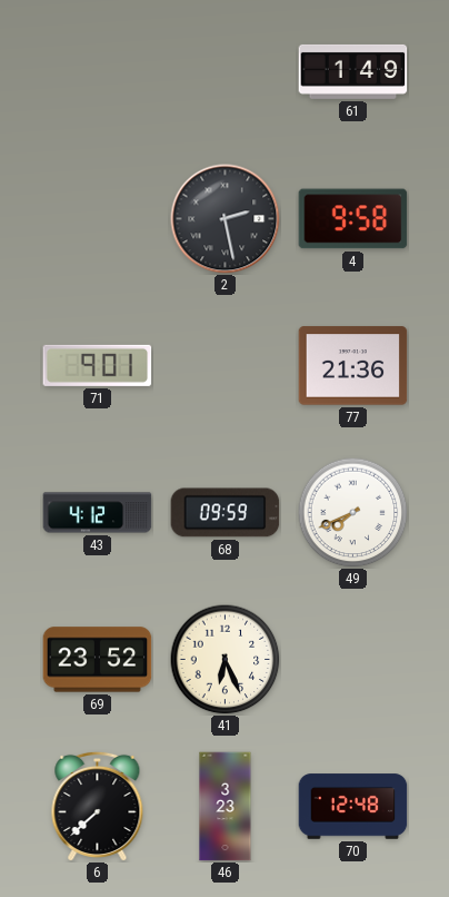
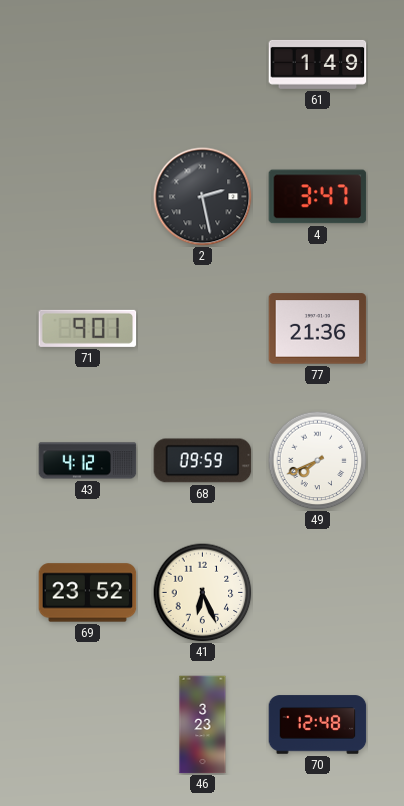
4: 9:58 -> 3:47
6: 7:38 -> none
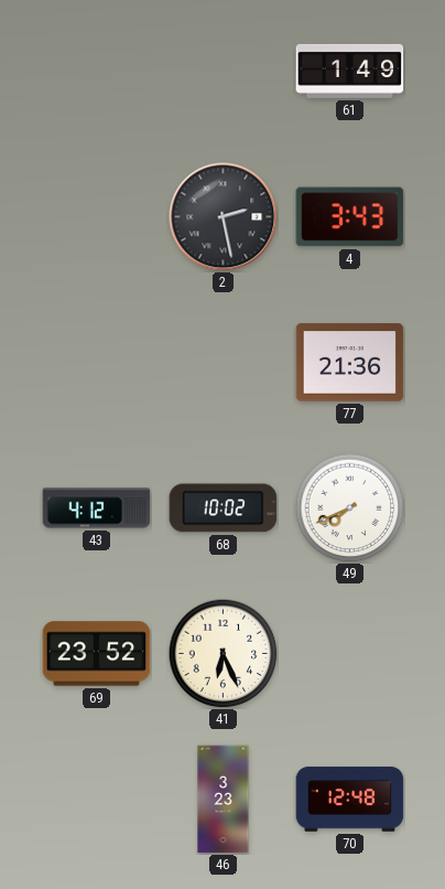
4: 3:47 -> 3:43
71: 9:01 -> none
68: 09:59 -> 10:02
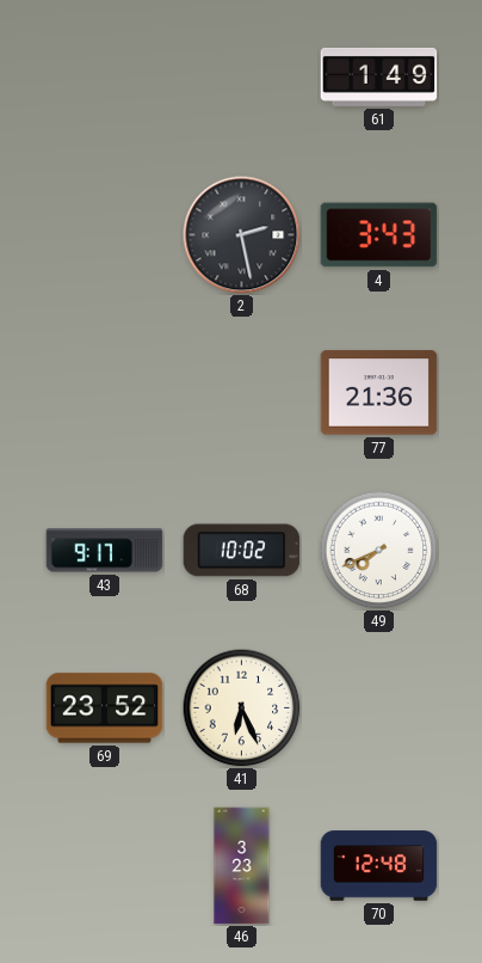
43: 4:12 -> 9:17
